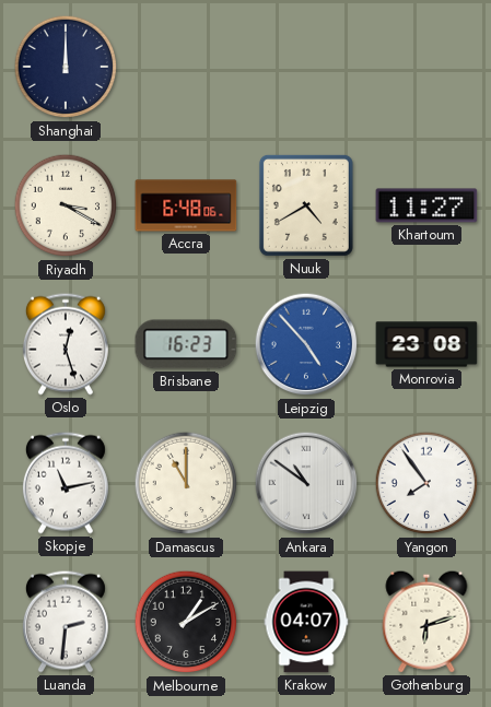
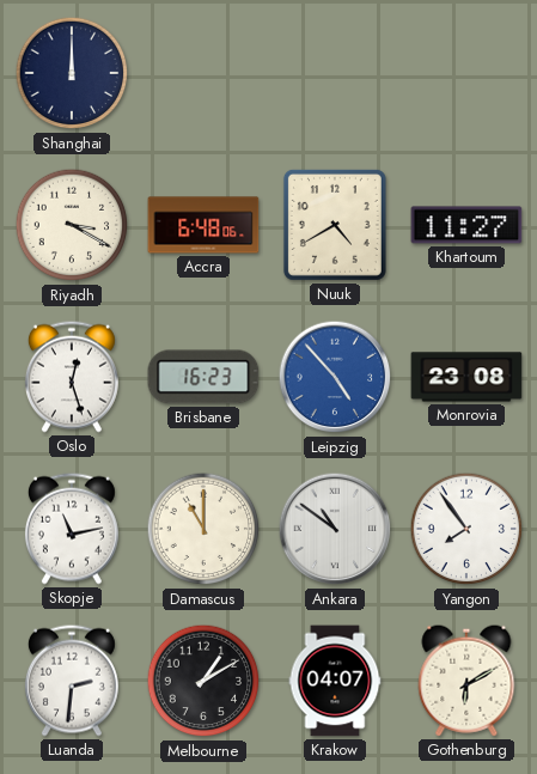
Gothenburg: 6:12 -> 6:10
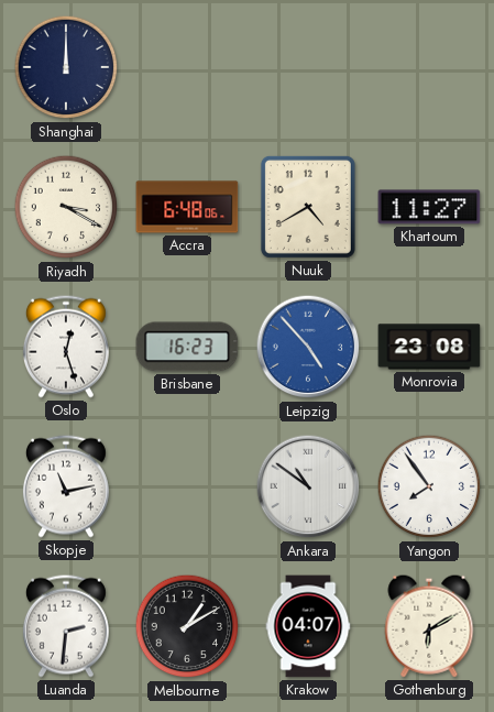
Damascus: 11:00 -> none
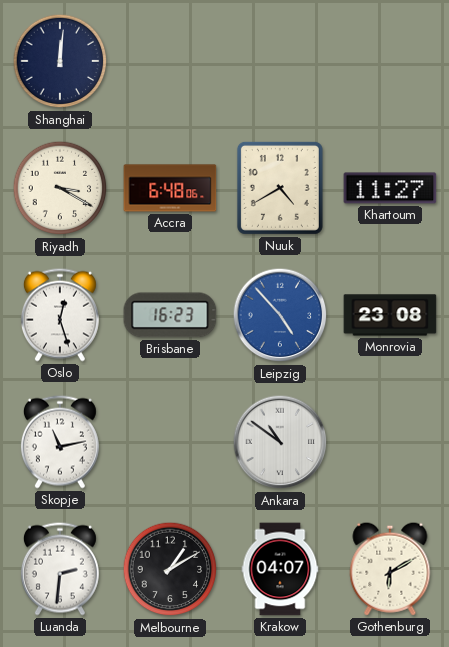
Shanghai: 12:00 -> 12:01
Yangon: 7:54 -> none
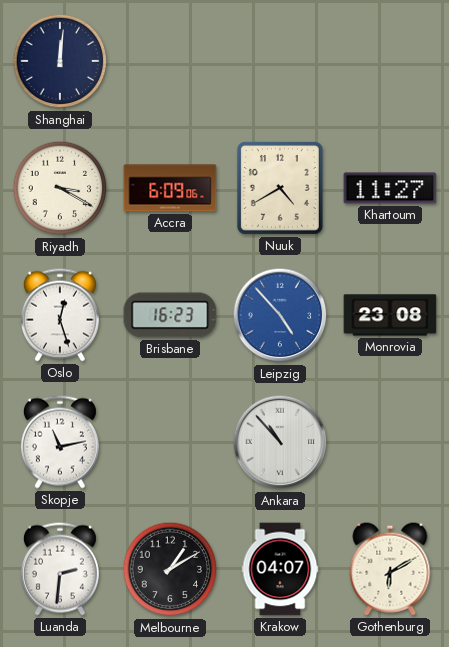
Accra: 6:48 -> 6:09
Ankara: 10:51 -> 10:53
